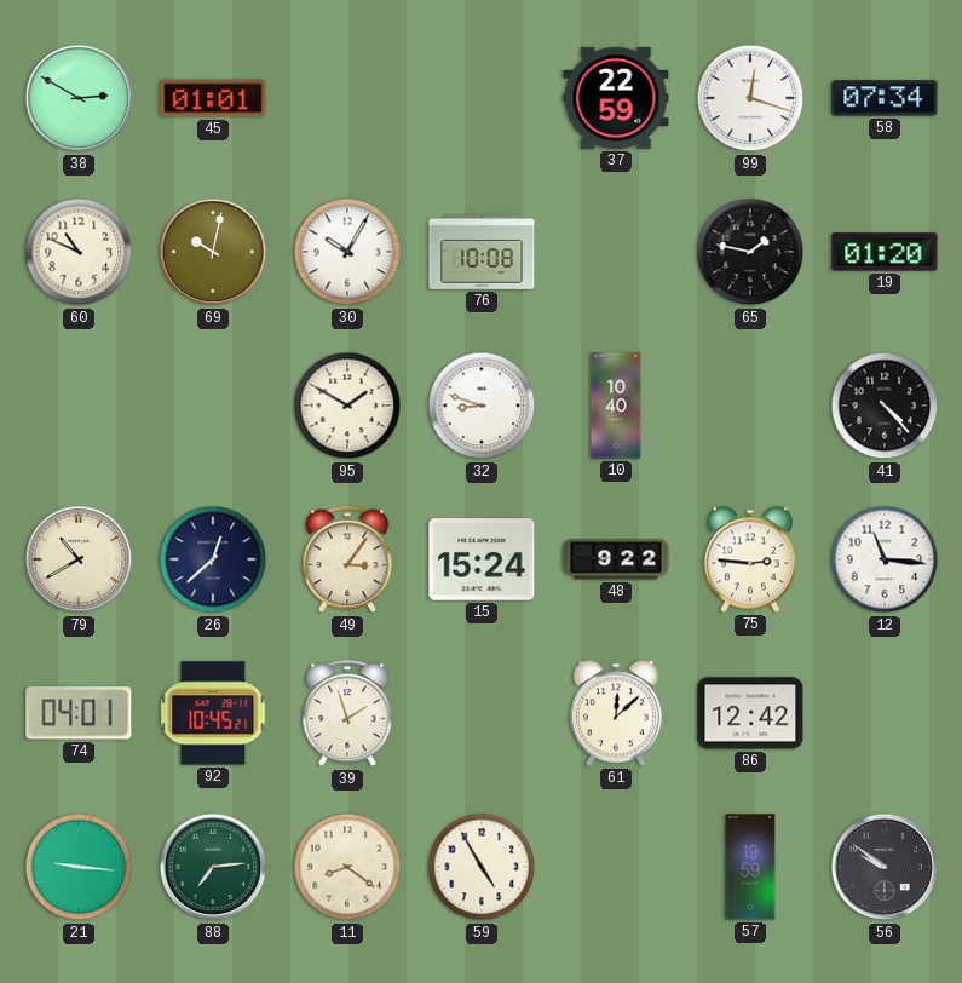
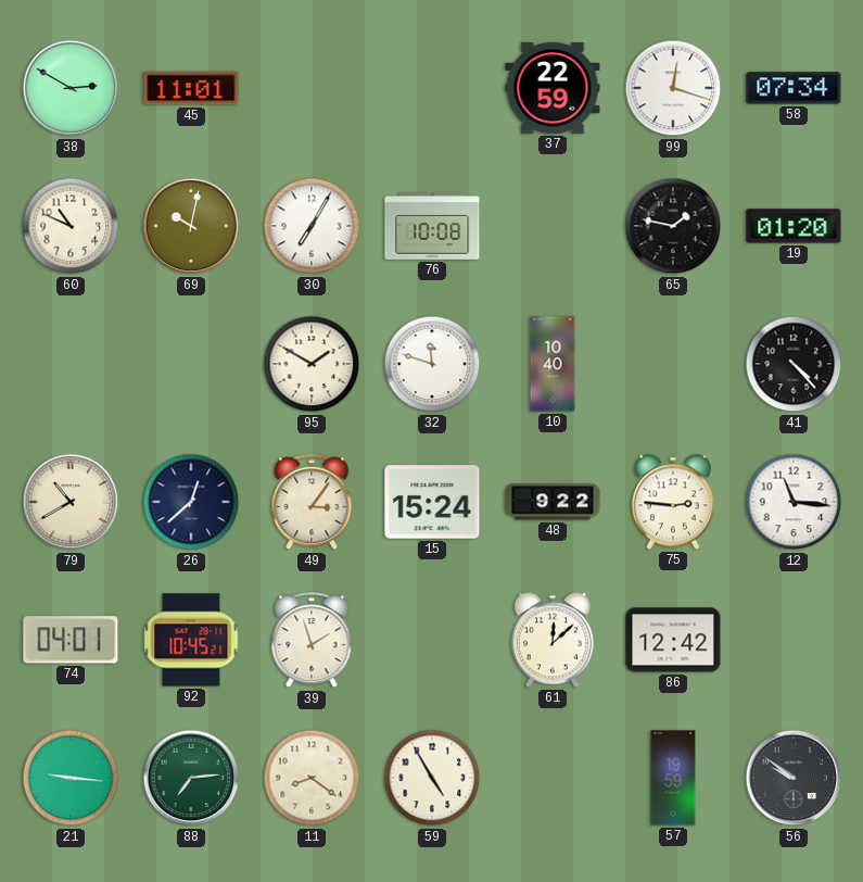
45: 01:01 -> 11:01
30: 10:05 -> 7:05
32: 8:48 -> 11:48
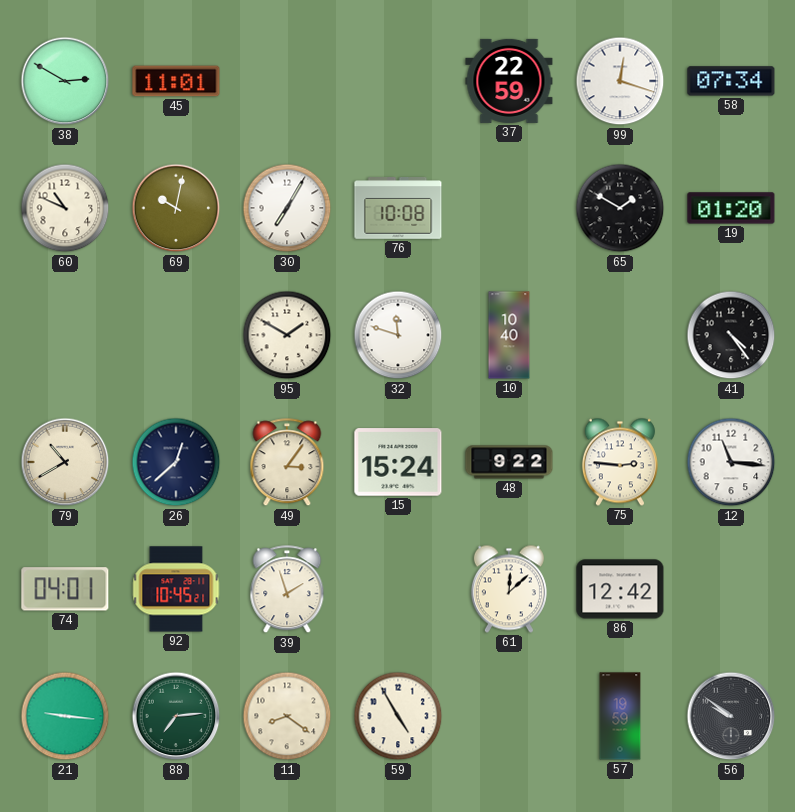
65: 1:47 -> 1:50
41: 4:23 -> 4:24
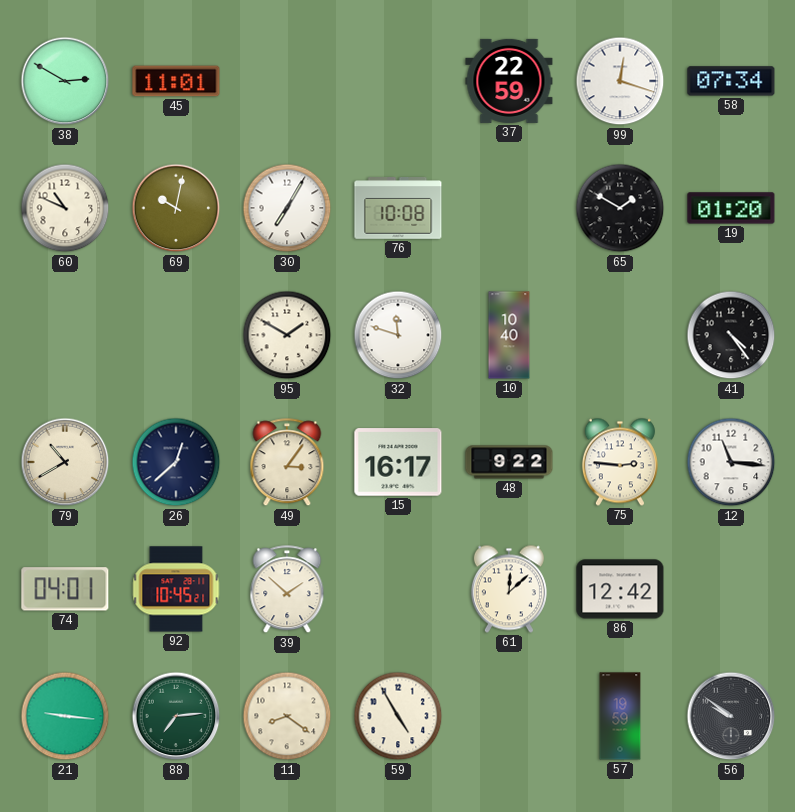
15: 15:24 -> 16:17
39: 1:57 -> 1:52
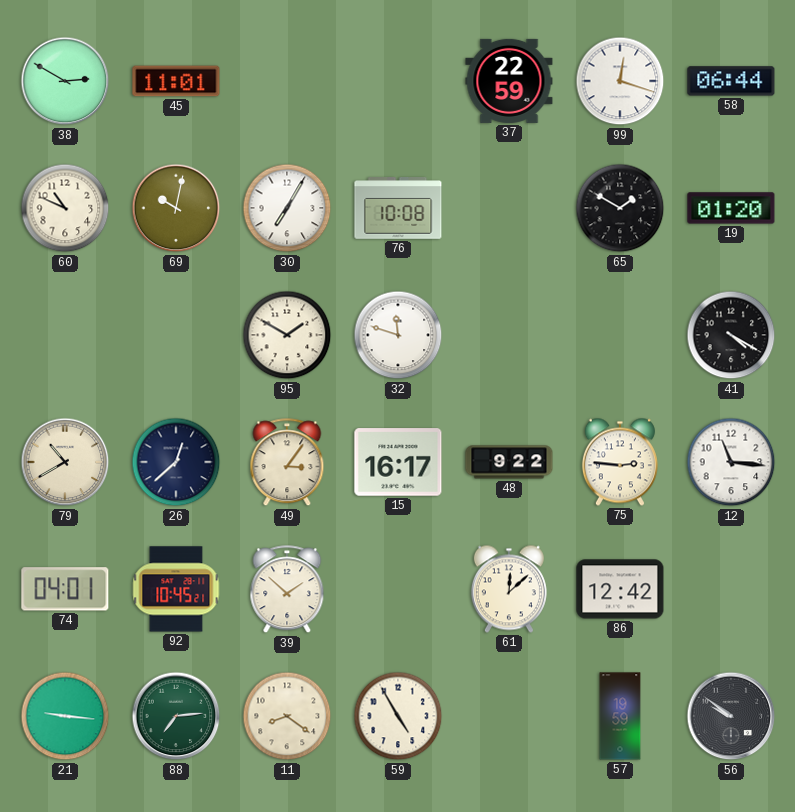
58: 07:34 -> 06:44
10: 10:40 -> none
41: 4:24 -> 4:20
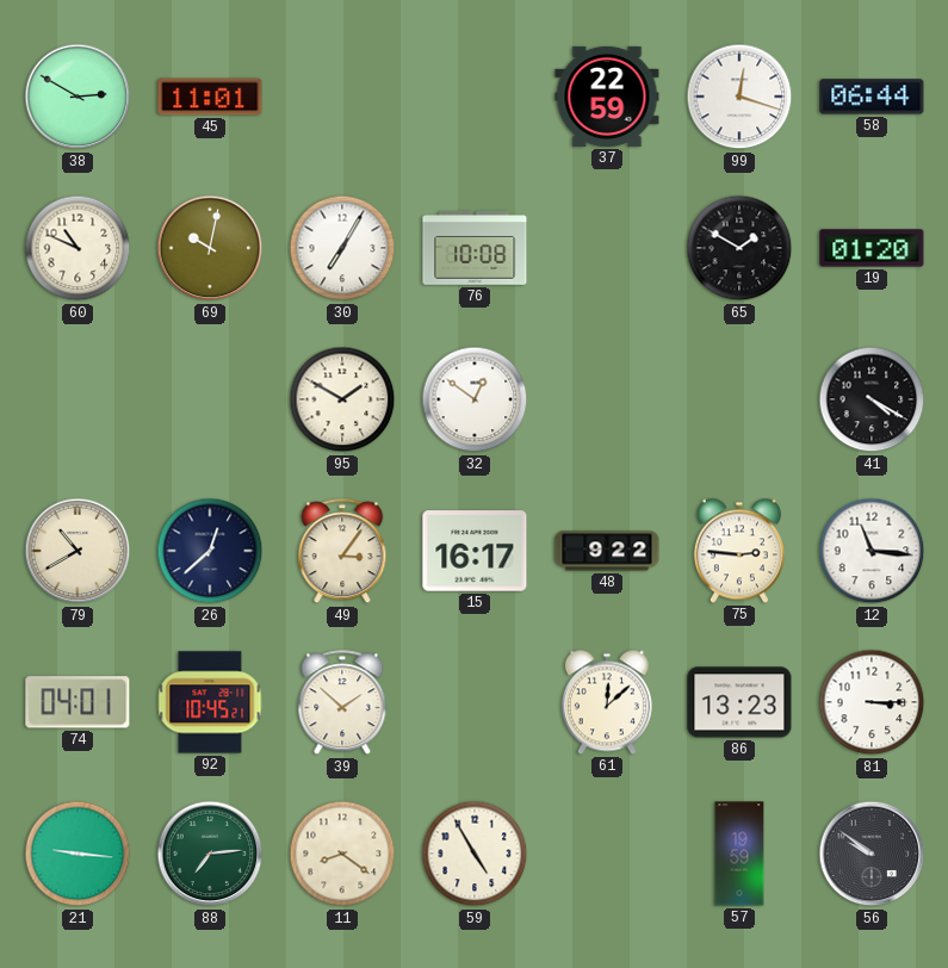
32: 11:48 -> 12:51
86: 12:42 -> 13:23
81: none -> 3:15
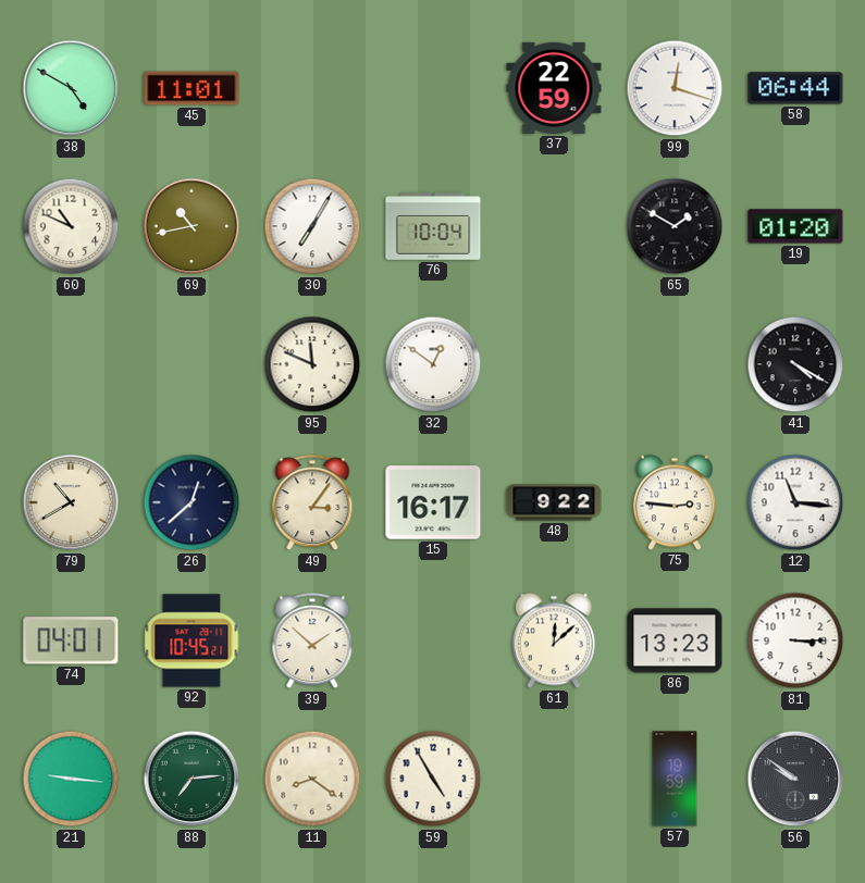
38: 2:50 -> 4:50
69: 10:02 -> 10:43
76: 10:08 -> 10:04
95: 1:50 -> 11:49
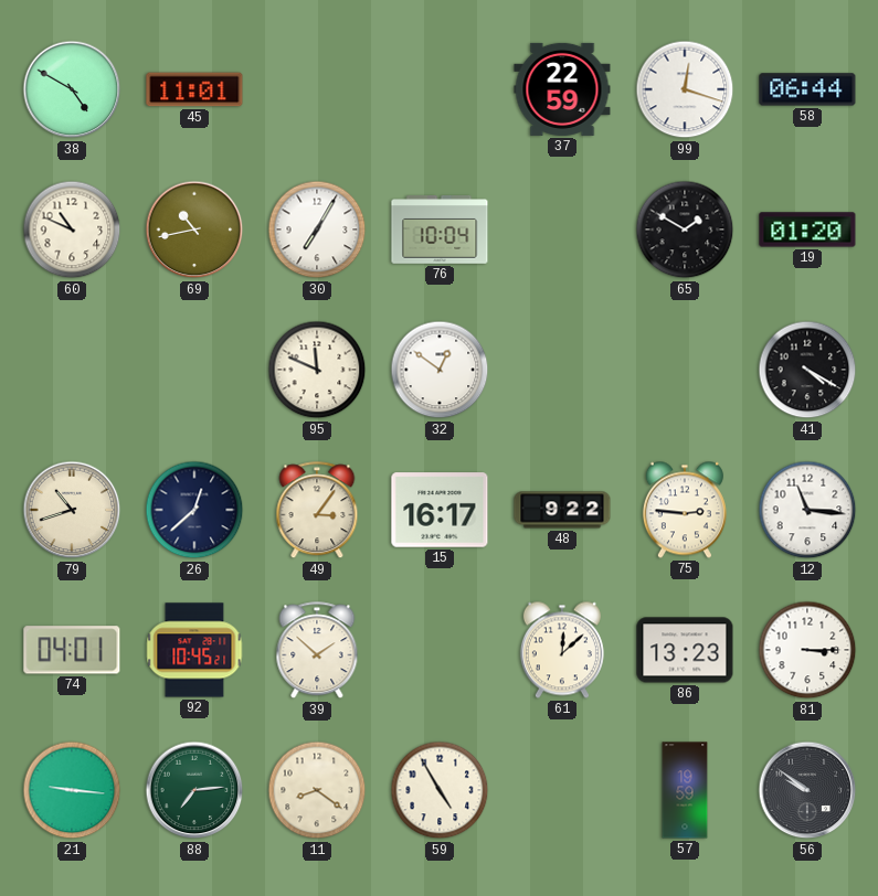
79: 10:40 -> 10:42
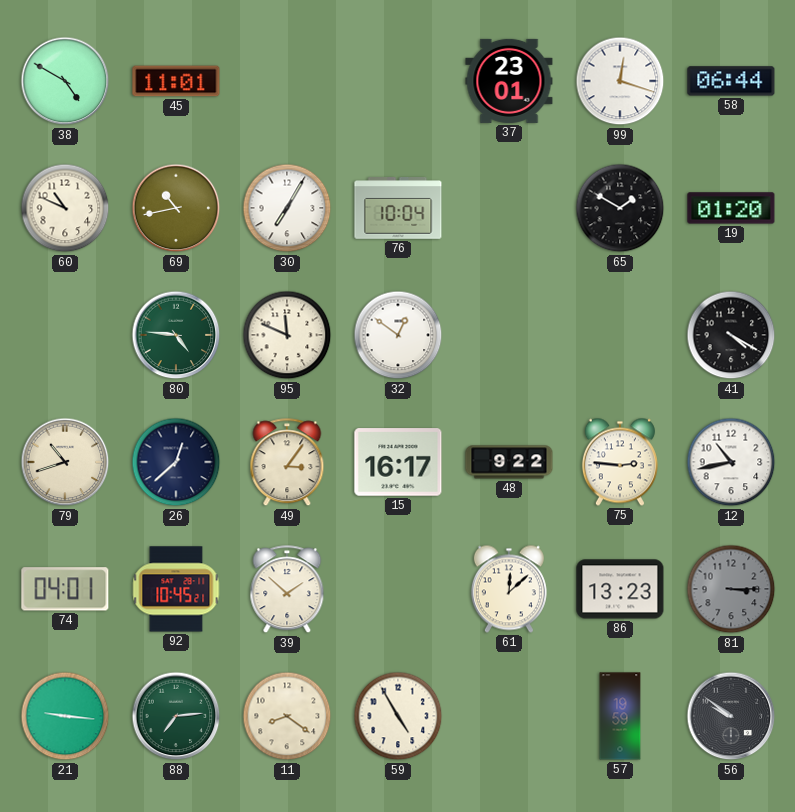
37: 22:59 -> 23:01
80: none -> 4:46
12: 11:16 -> 10:43
81 dial: white -> grey
